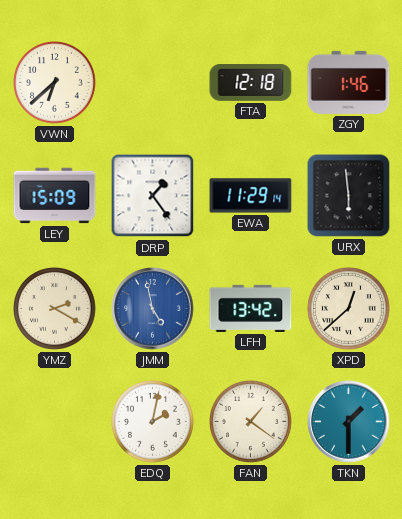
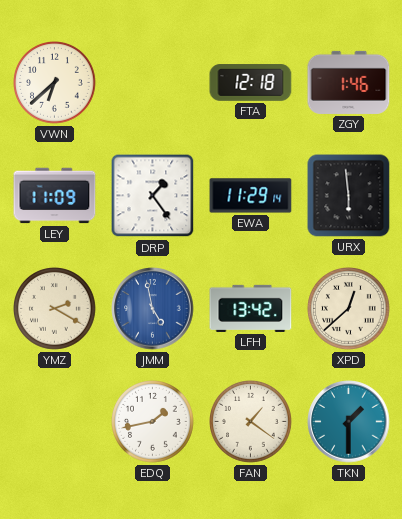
LEY: 15:09 -> 11:09
EDQ: 2:02 -> 1:43
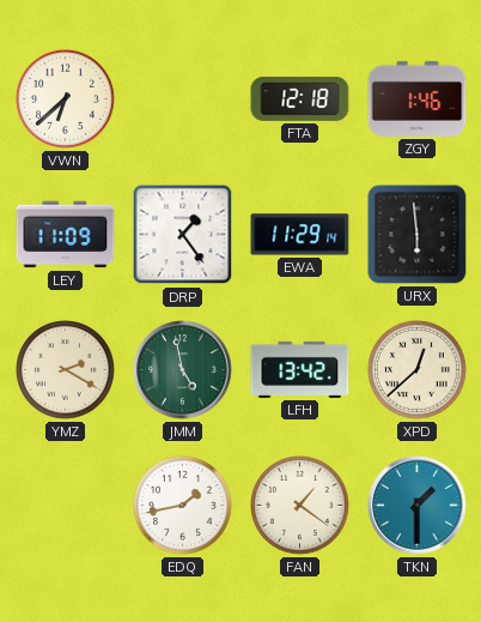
JMM dial: blue -> green
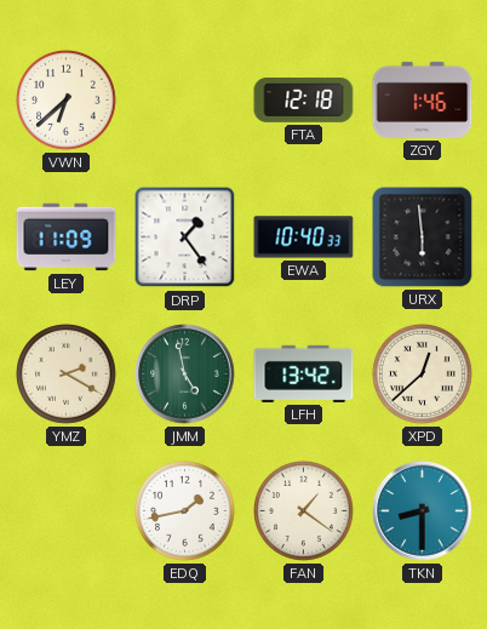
EWA: 11:29 -> 10:40
TKN: 1:30 -> 8:30
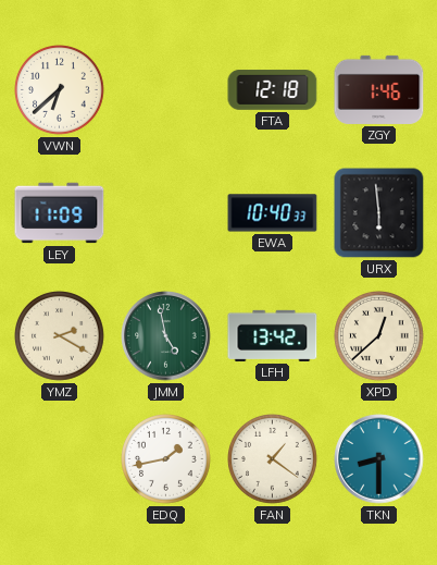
DRP: 1:24 -> none
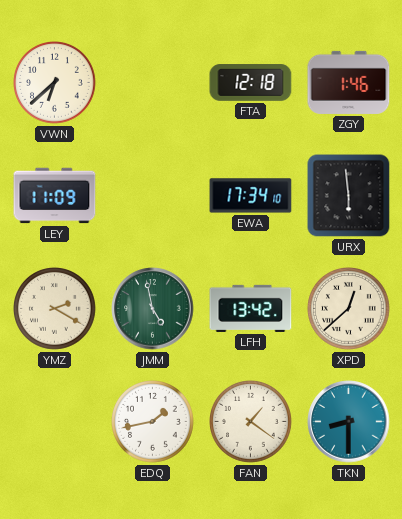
EWA: 10:40 -> 17:34
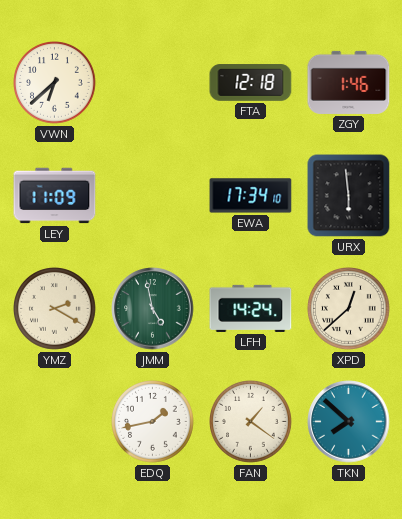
LFH: 13:42 -> 14:24
TKN: 8:30 -> 7:52
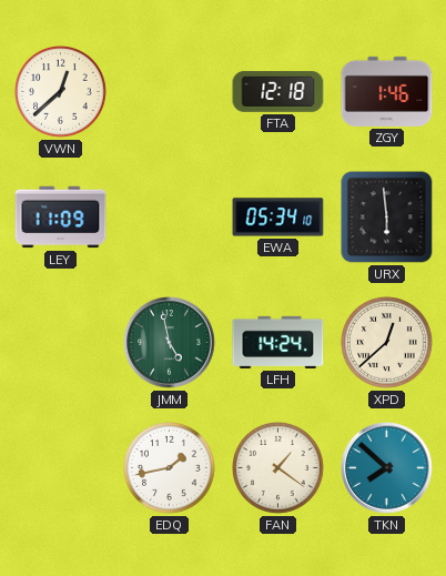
VWN: 6:38 -> 12:38
EWA: 17:34 -> 05:34
YMZ: 2:20 -> none
